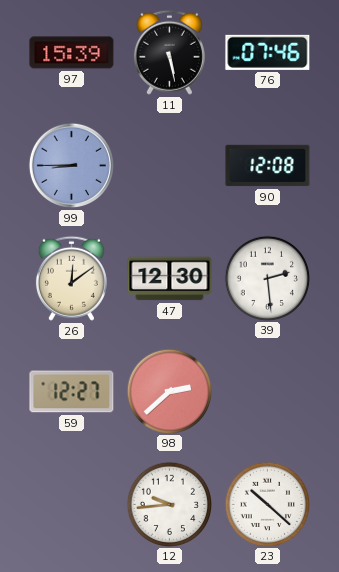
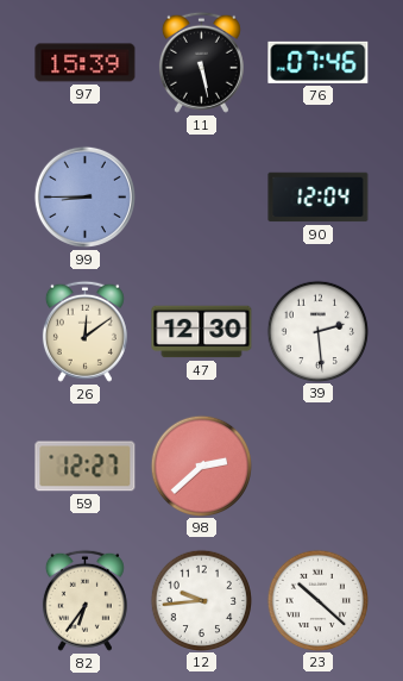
90: 12:08 -> 12:04
82: none -> 6:36
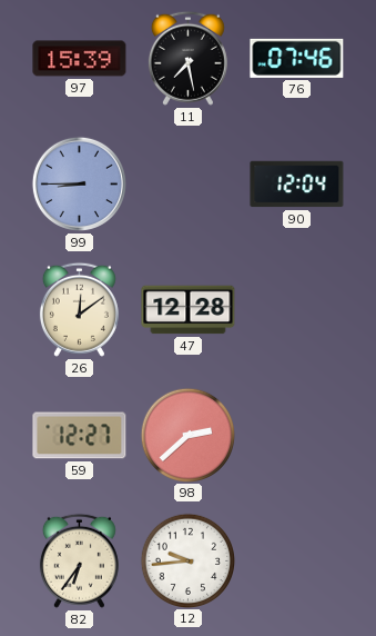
11: 5:28 -> 7:28
47: 12:30 -> 12:28
39: 2:29 -> none
23: 10:22 -> none
